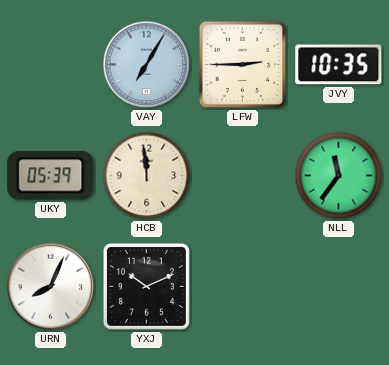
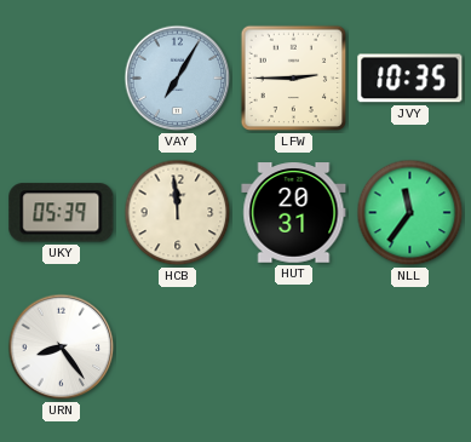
HUT: none -> 20:31
URN: 8:04 -> 8:24
YXJ: 10:11 -> none
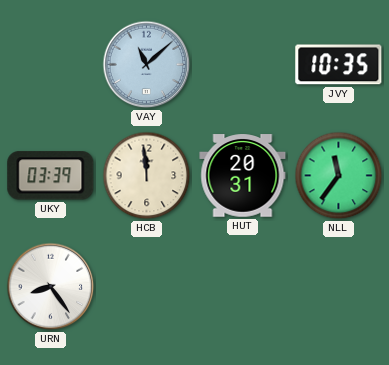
VAY: 7:05 -> 11:08
LFW: 2:45 -> none
UKY: 05:39 -> 03:39
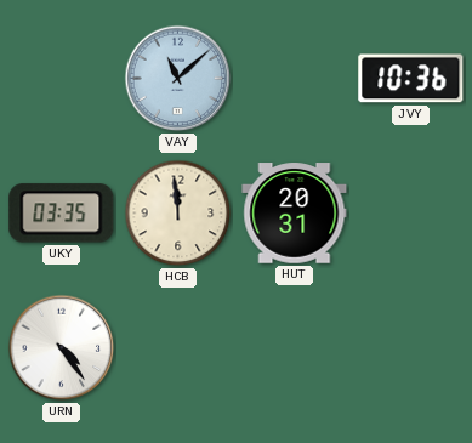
JVY: 10:35 -> 10:36
UKY: 03:39 -> 03:35
NLL: 11:36 -> none
URN: 8:24 -> 4:24
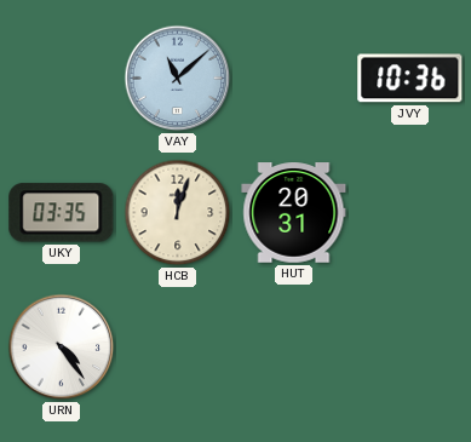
HCB: 11:59 -> 12:03
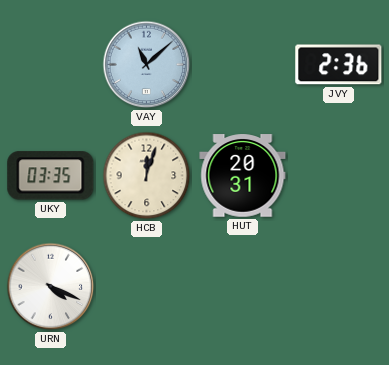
JVY: 10:36 -> 2:36
URN: 4:24 -> 4:19
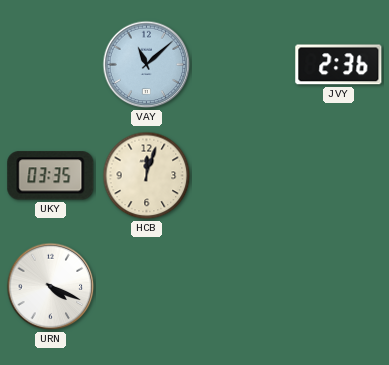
HUT: 20:31 -> none
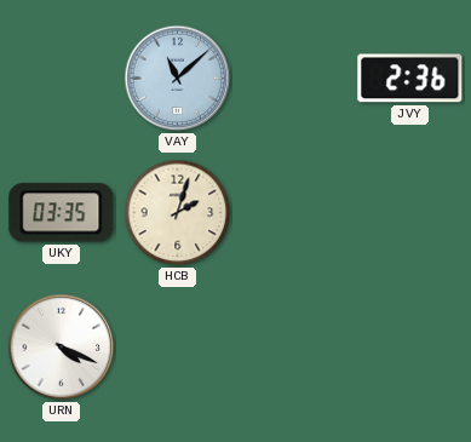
HCB: 12:03 -> 2:03
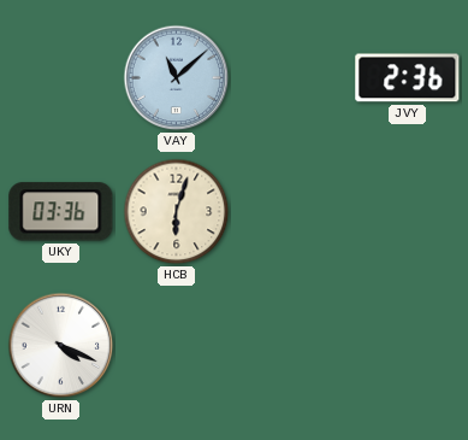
UKY: 03:35 -> 03:36
HCB: 2:03 -> 6:03
